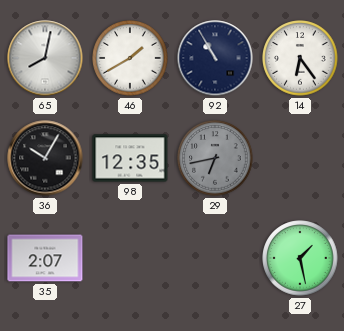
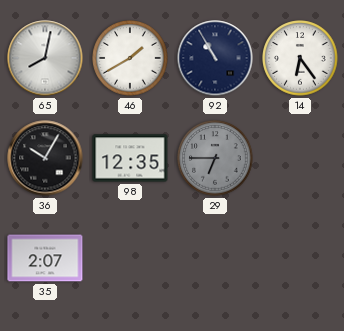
29: 6:43 -> 6:45
27: 1:28 -> none
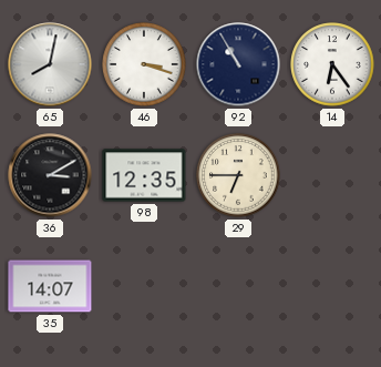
46: 1:40 -> 3:18
36: 10:05 -> 3:10
29 dial: grey -> cream
35: 2:07 -> 14:07
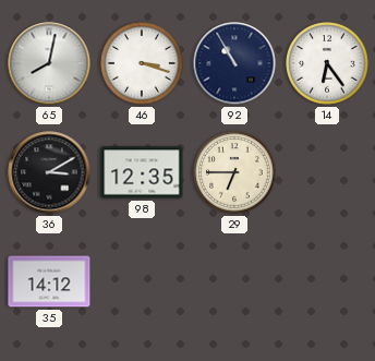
35: 14:07 -> 14:12
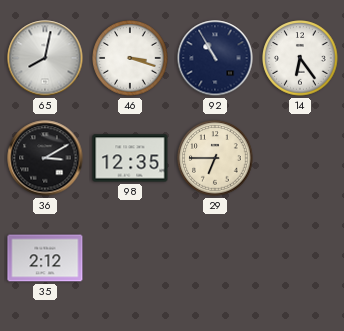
35: 14:12 -> 2:12
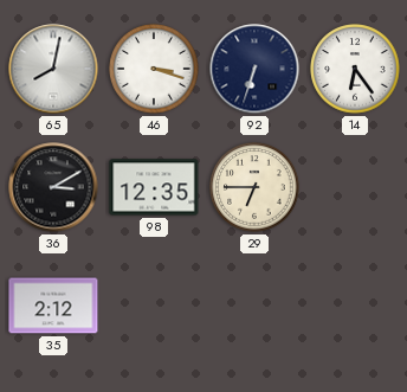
92: 10:55 -> 6:33
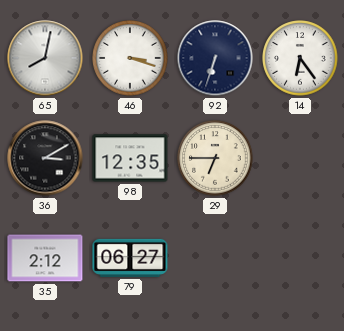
79: none -> 06:27
